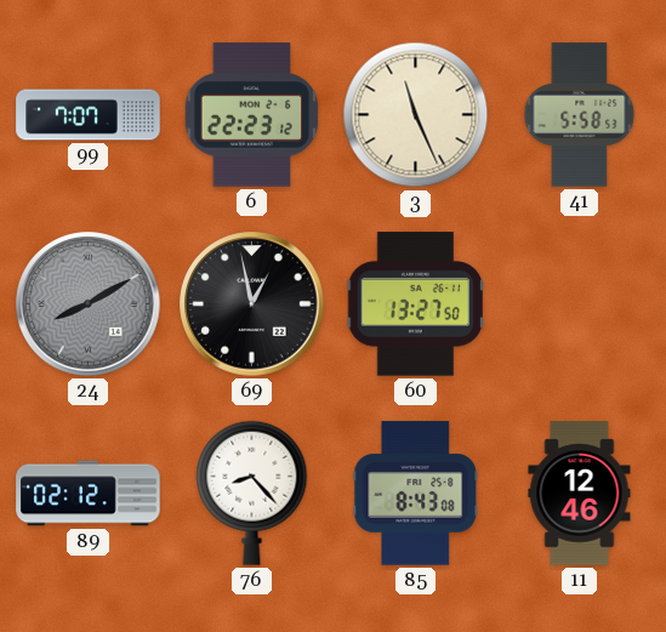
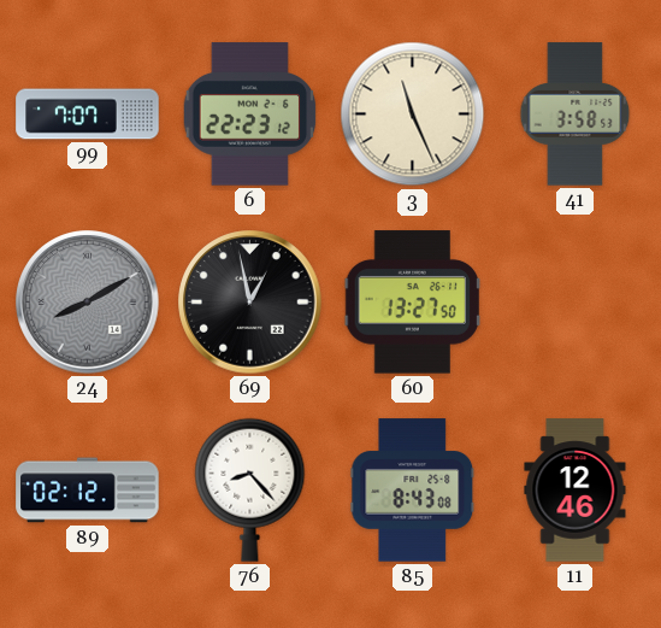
41: 5:58 -> 3:58
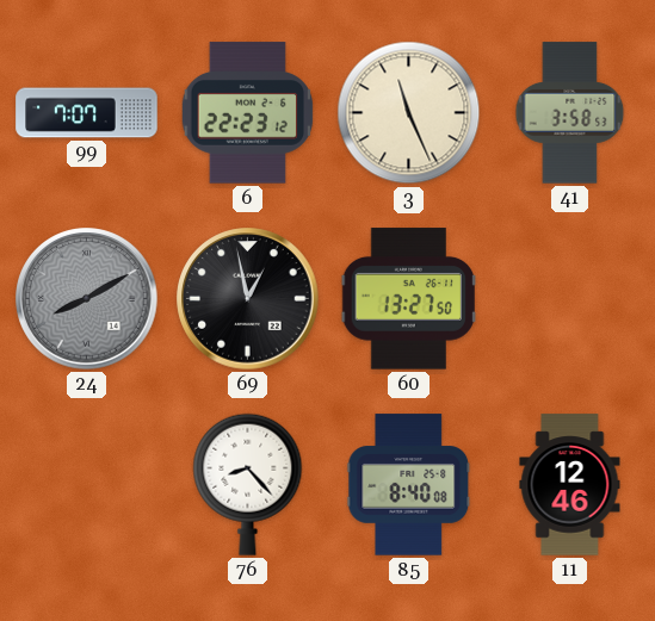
89: 02:12 -> none
85: 8:43 -> 8:40
